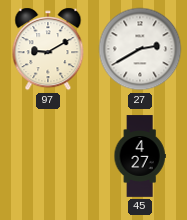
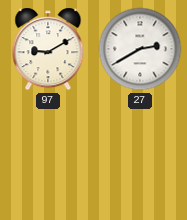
45: 4:27 -> none
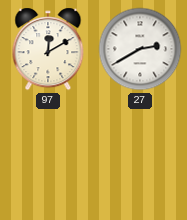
97: 9:10 -> 12:10
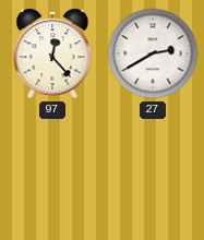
97: 12:10 -> 12:23
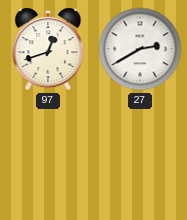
97: 12:23 -> 12:42
